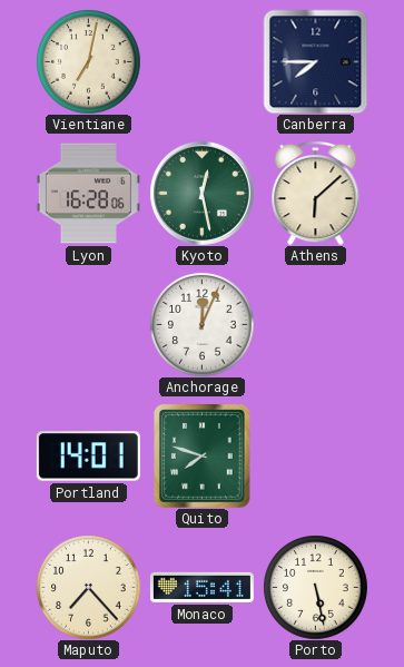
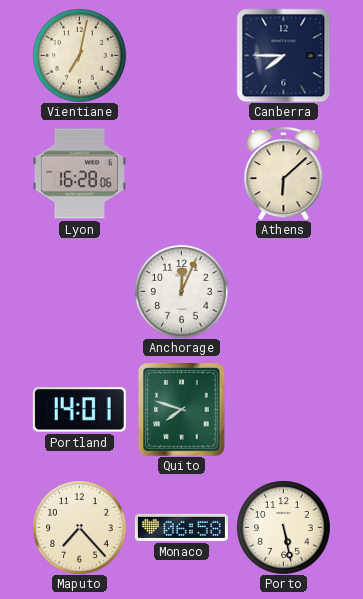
Kyoto: 12:28 -> none
Monaco: 15:41 -> 06:58
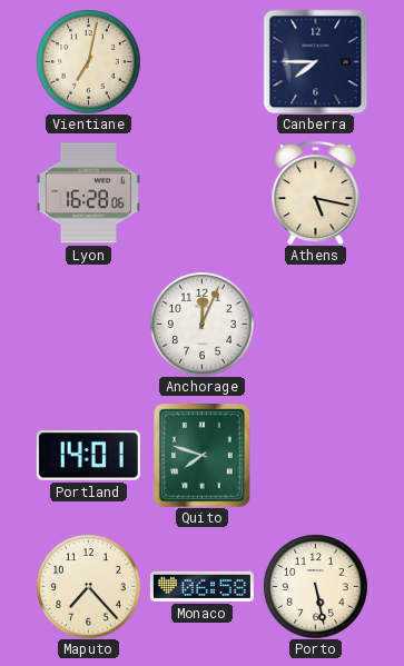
Athens: 6:08 -> 5:17
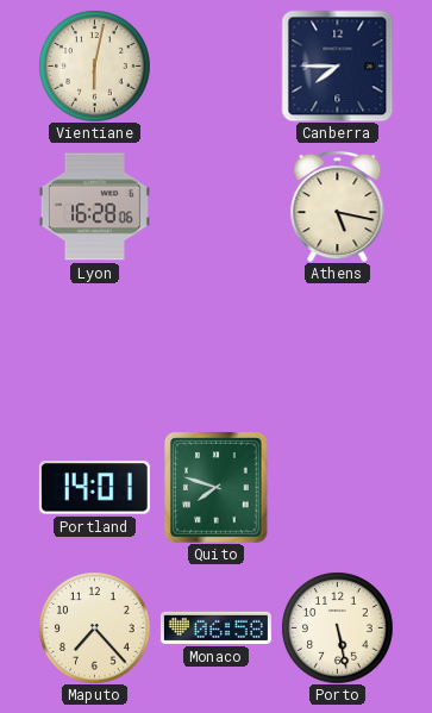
Vientiane: 7:02 -> 6:02
Anchorage: 12:04 -> none
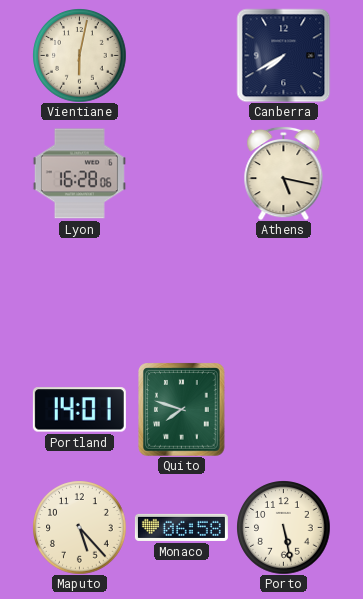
Canberra: 7:45 -> 7:40
Maputo: 7:23 -> 5:23
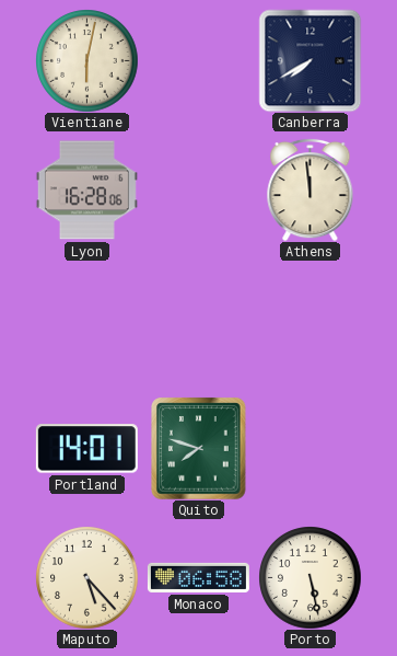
Athens: 5:17 -> 11:59
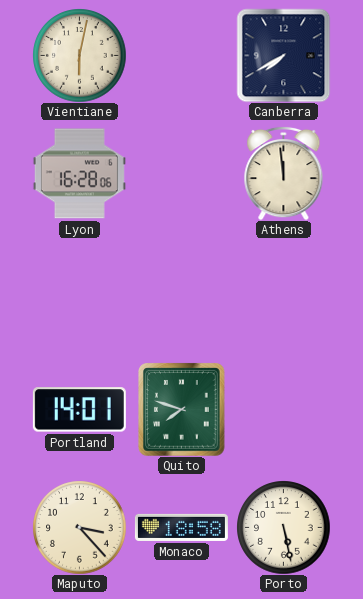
Maputo: 5:23 -> 3:23
Monaco: 06:58 -> 18:58
